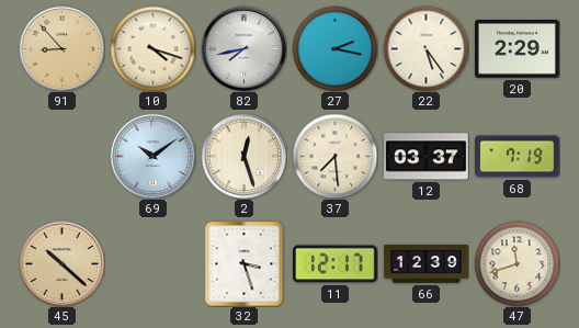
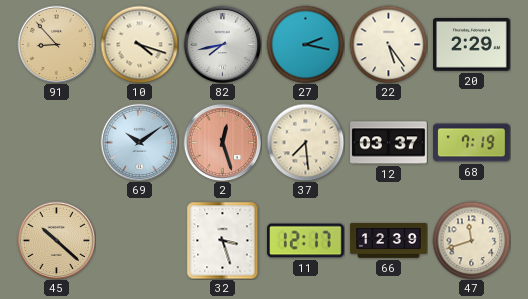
2 dial: cream -> salmon
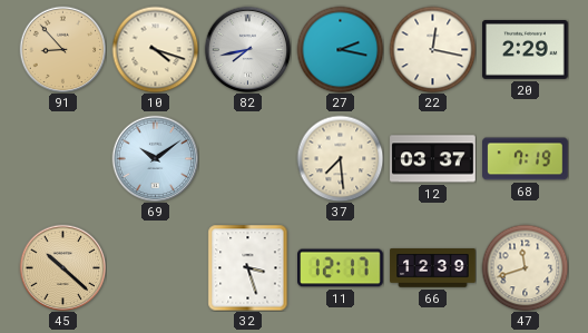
22: 5:24 -> 12:17
2: 12:27 -> none
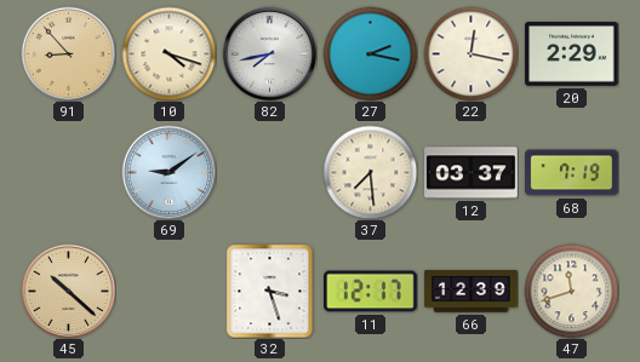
69: 10:09 -> 9:09
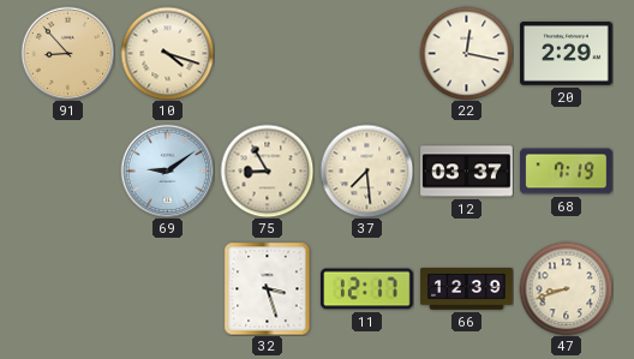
82: 7:43 -> none
27: 2:17 -> none
75: none -> 8:55
45: 10:22 -> none
47: 11:42 -> 8:42
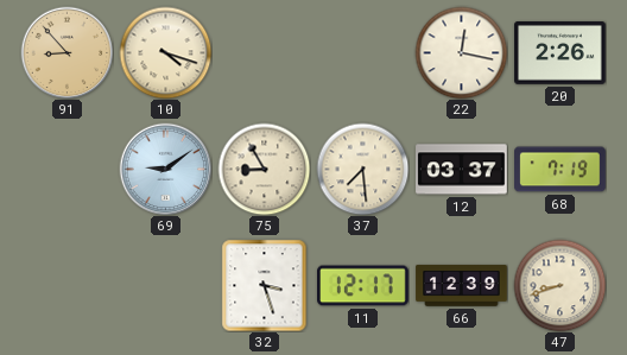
20: 2:29 -> 2:26
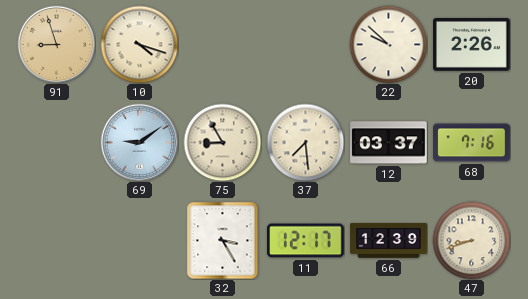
91: 8:53 -> 8:57
22: 12:17 -> 9:52
68: 7:19 -> 7:16
32: 3:27 -> 3:25
